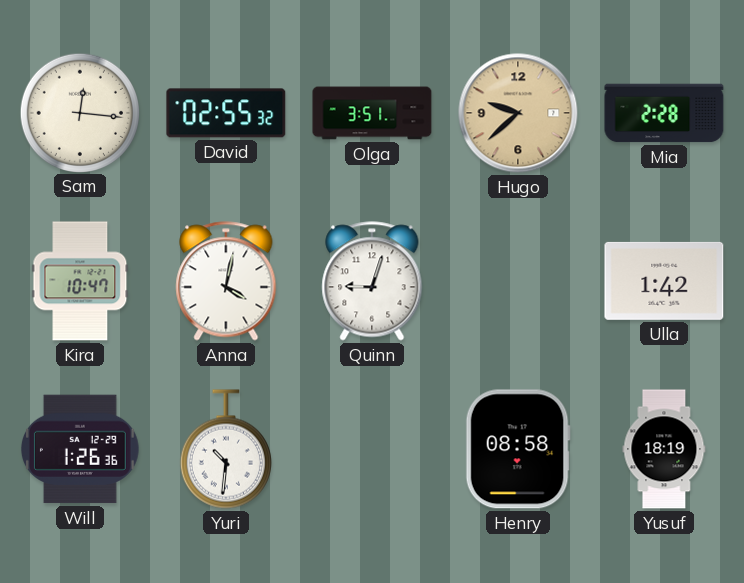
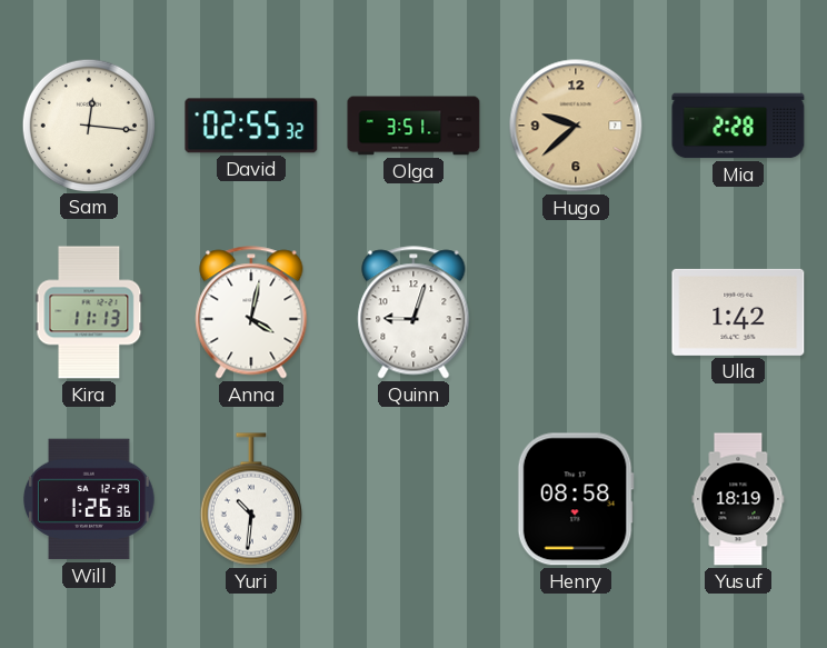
Kira: 10:47 -> 11:13
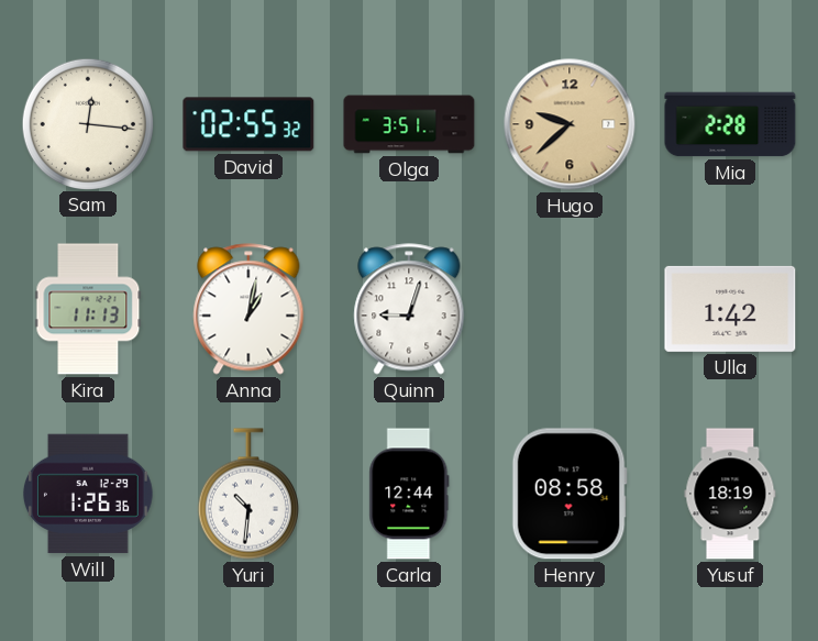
Anna: 4:02 -> 1:02
Carla: none -> 12:44
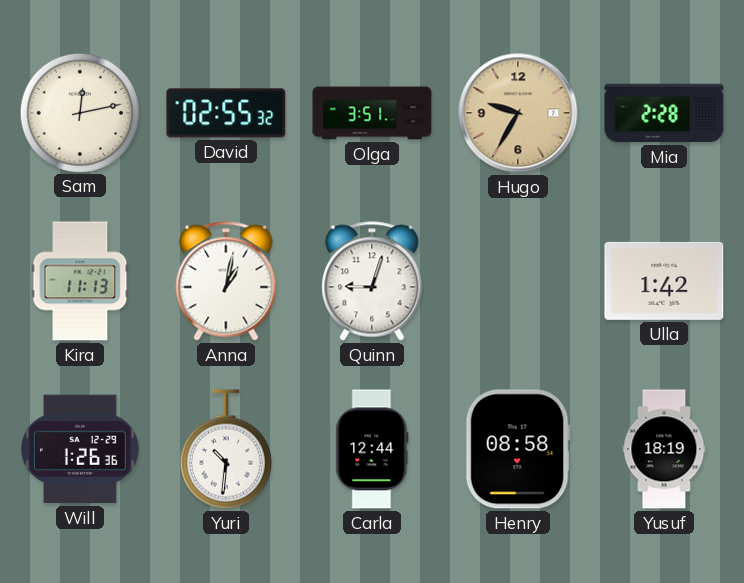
Sam: 12:16 -> 12:13
Hugo: 9:38 -> 9:35
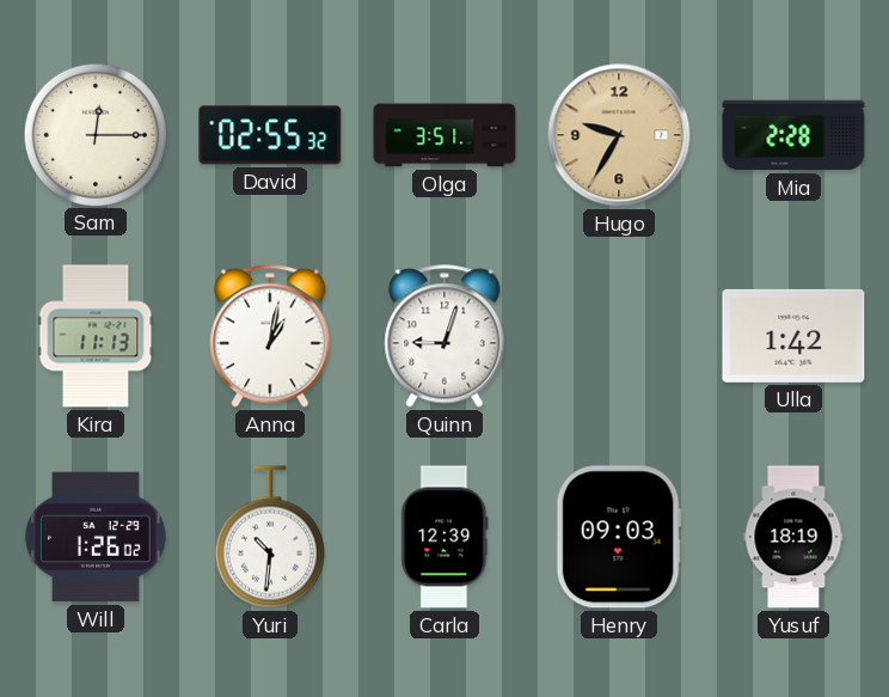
Sam: 12:13 -> 12:15
Will: 1:26:36 -> 1:26:02
Carla: 12:44 -> 12:39
Henry: 08:58 -> 09:03
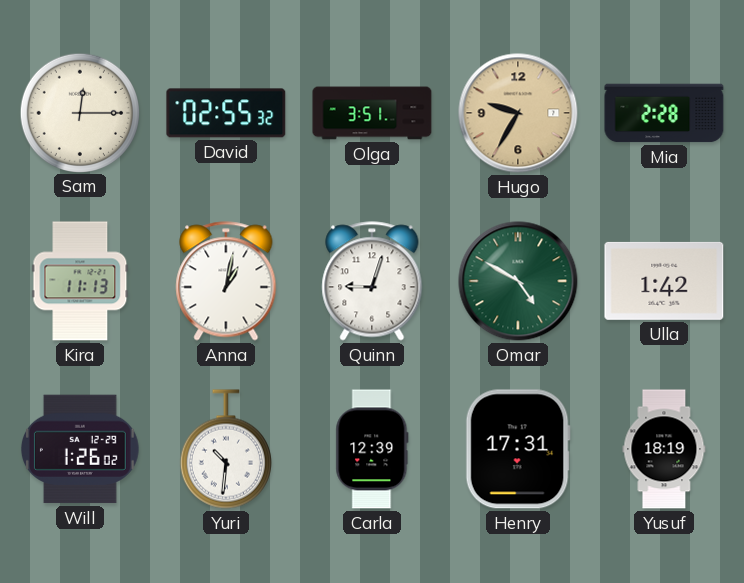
Omar: none -> 4:50
Henry: 09:03 -> 17:31
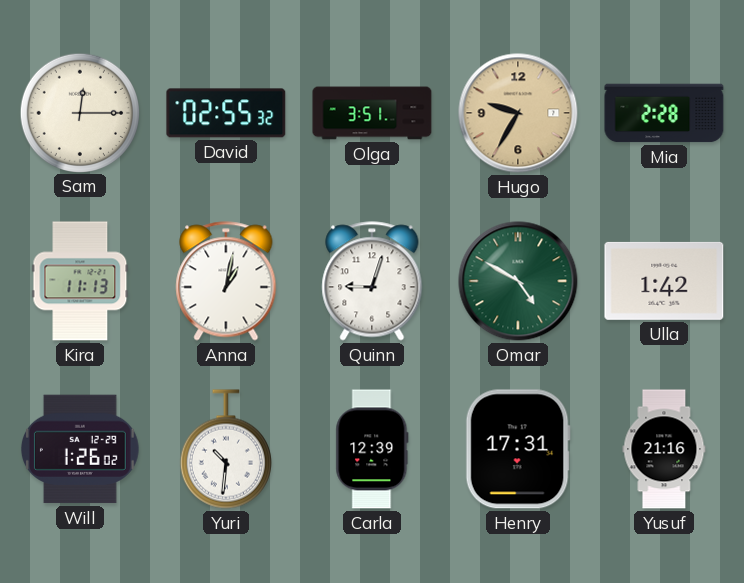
Yusuf: 18:19 -> 21:16
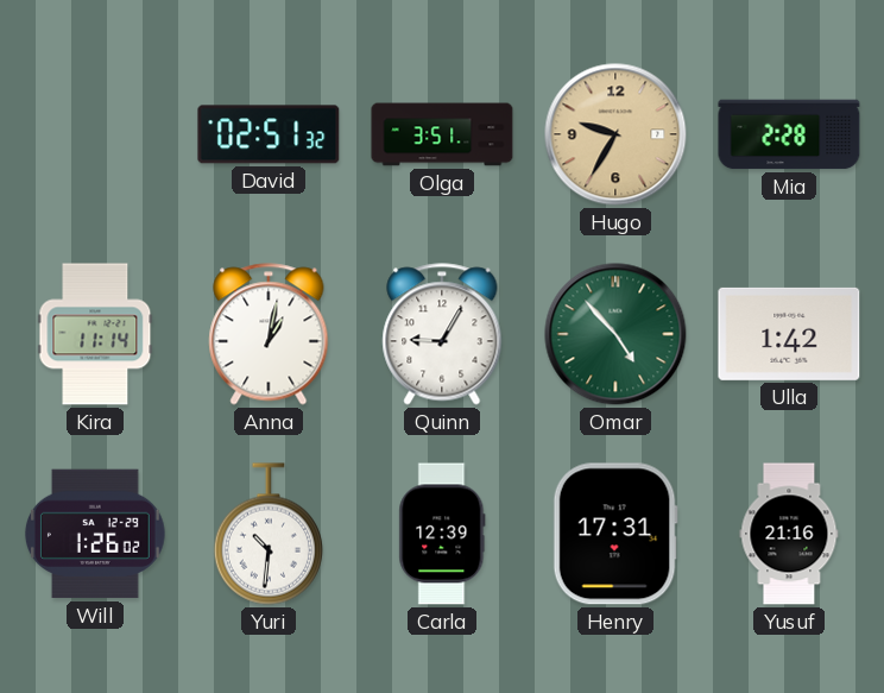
Sam: 12:15 -> none
David: 02:55 -> 02:51
Kira: 11:13 -> 11:14
Quinn: 9:03 -> 9:05
Omar: 4:50 -> 4:53
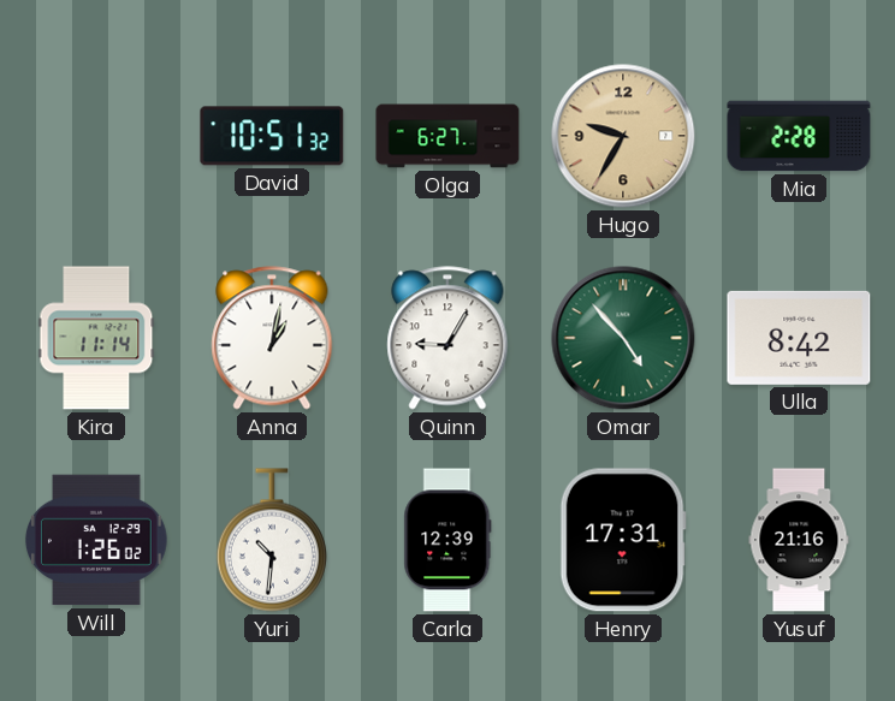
David: 02:51 -> 10:51
Olga: 3:51 -> 6:27
Ulla: 1:42 -> 8:42
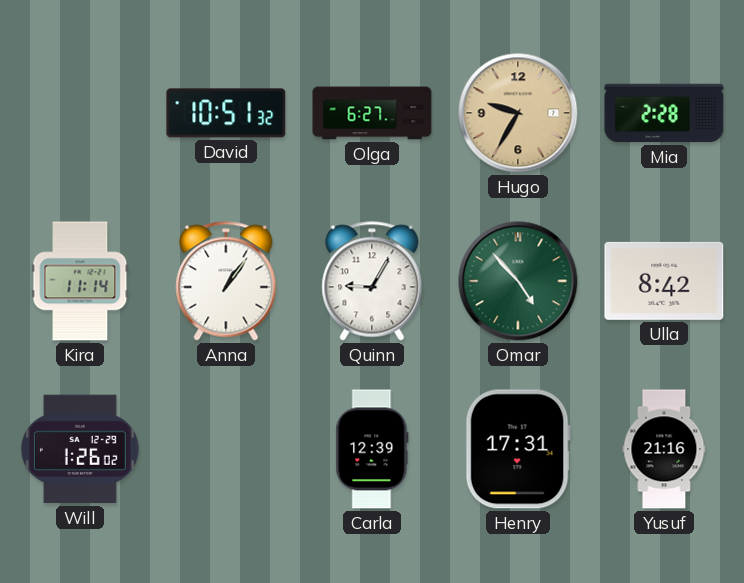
Anna: 1:02 -> 1:06
Yuri: 10:31 -> none
